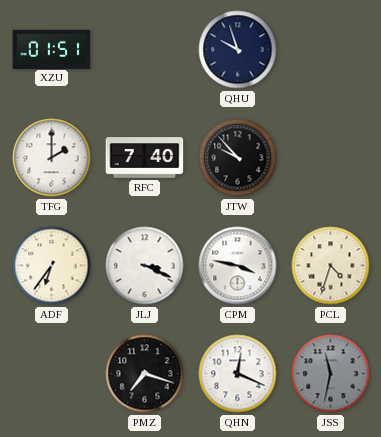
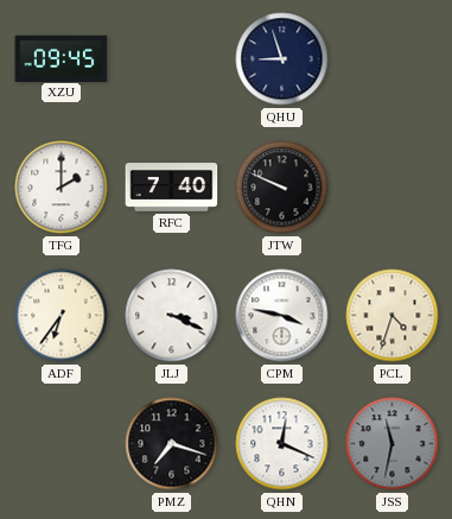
XZU: 01:51 -> 09:45
QHU: 9:57 -> 8:57
JTW: 9:53 -> 9:49
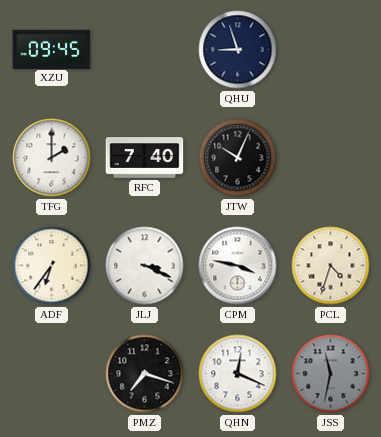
JTW: 9:49 -> 10:04
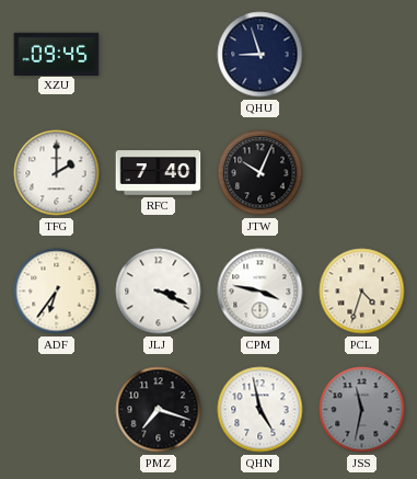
QHN: 12:19 -> 4:58
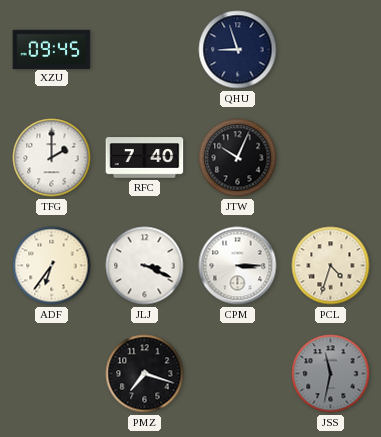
CPM: 3:47 -> 3:15
QHN: 4:58 -> none
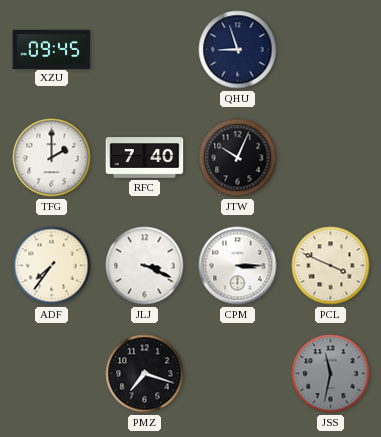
ADF: 6:36 -> 7:36
PCL: 4:33 -> 3:49
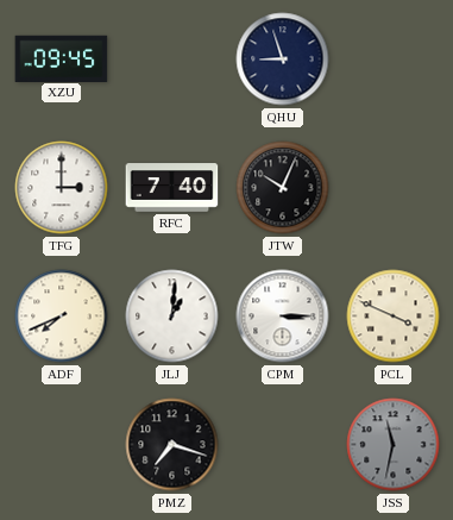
TFG: 2:00 -> 3:00
ADF: 7:36 -> 7:41
JLJ: 3:19 -> 1:01
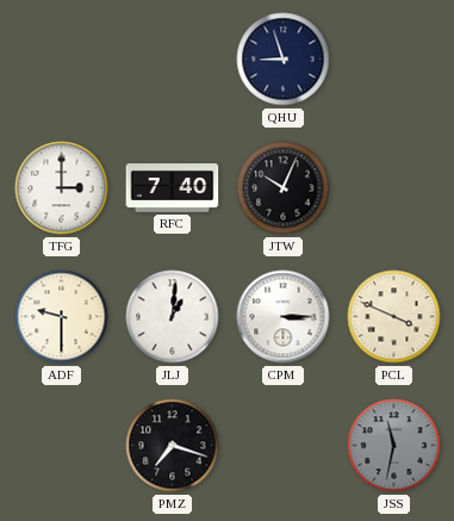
XZU: 09:45 -> none
ADF: 7:41 -> 9:30
